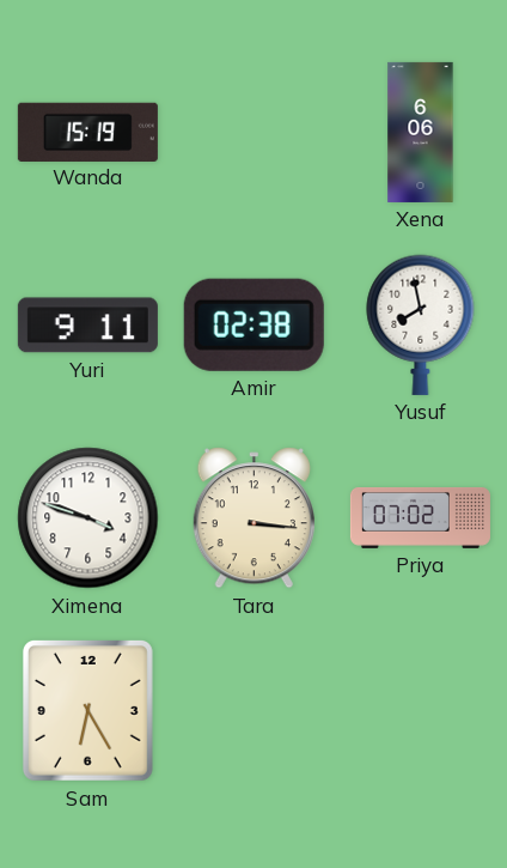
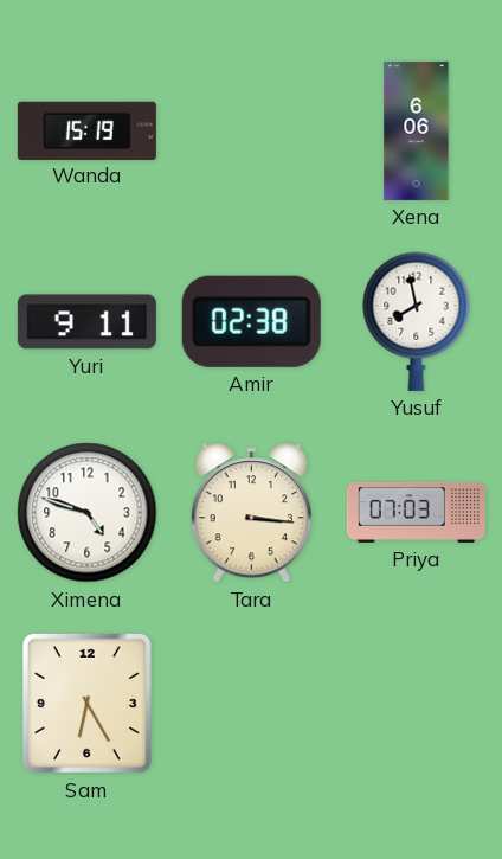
Ximena: 3:48 -> 4:48
Priya: 07:02 -> 07:03
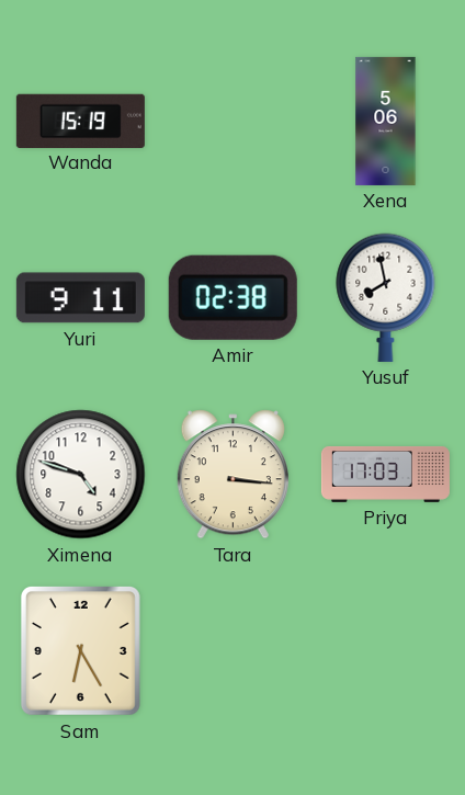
Xena: 6:06 -> 5:06
Priya: 07:03 -> 17:03
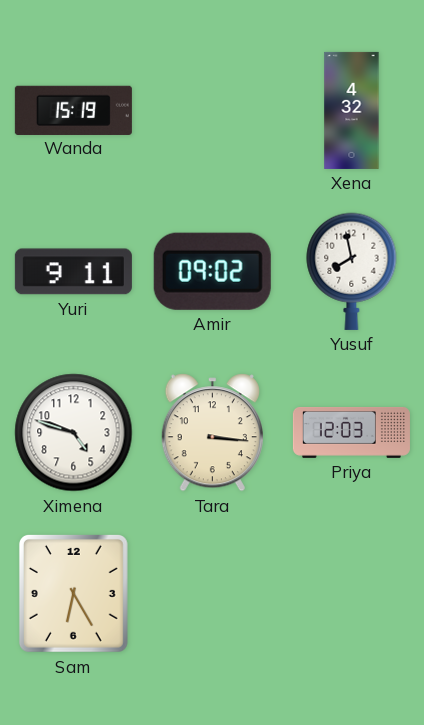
Xena: 5:06 -> 4:32
Amir: 02:38 -> 09:02
Priya: 17:03 -> 12:03
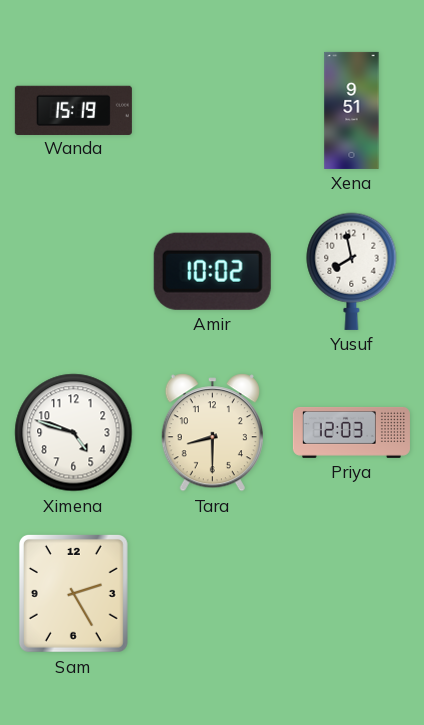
Xena: 4:32 -> 9:51
Yuri: 9:11 -> none
Amir: 09:02 -> 10:02
Tara: 3:16 -> 8:30
Sam: 6:25 -> 2:25
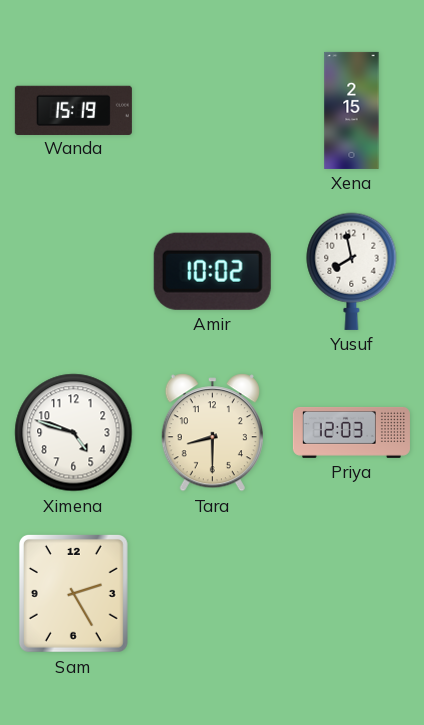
Xena: 9:51 -> 2:15
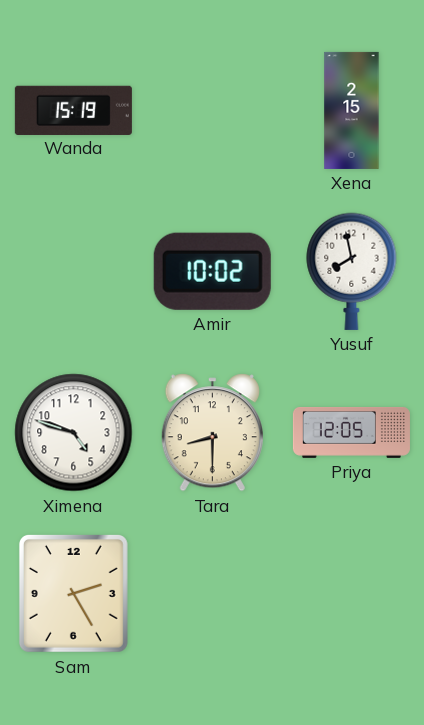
Priya: 12:03 -> 12:05
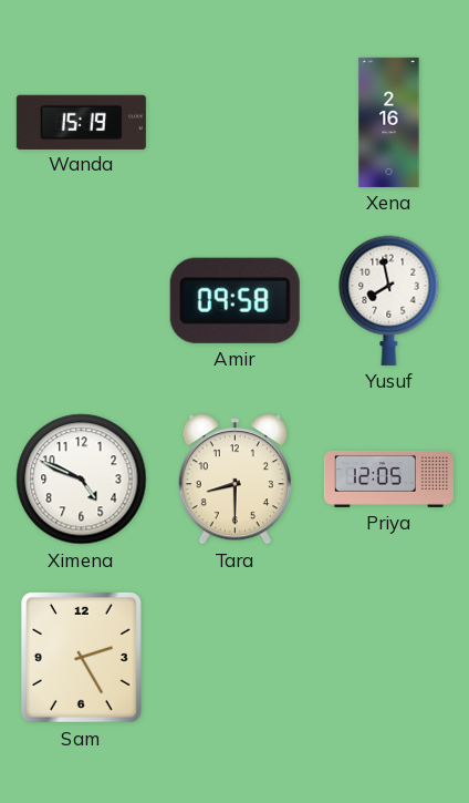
Xena: 2:15 -> 2:16
Amir: 10:02 -> 09:58
Ximena: 4:48 -> 4:49
